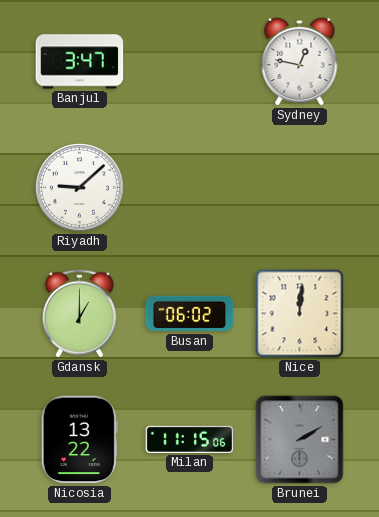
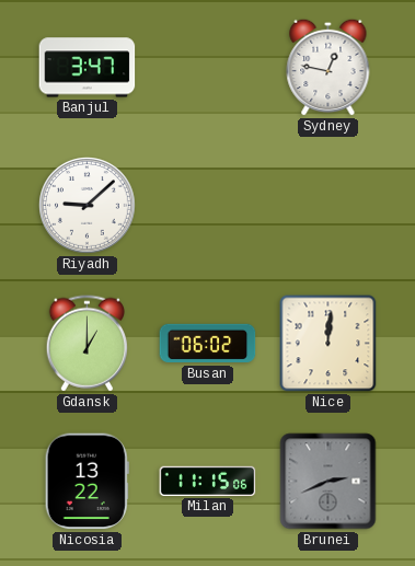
Brunei: 2:10 -> 2:41
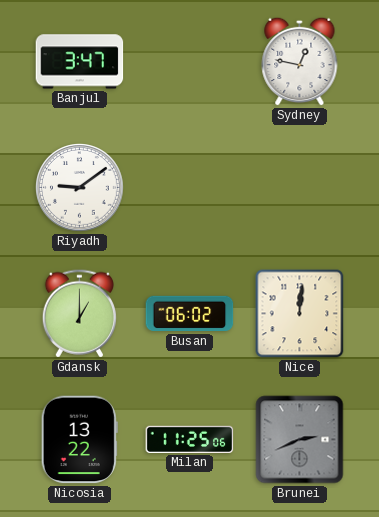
Riyadh: 9:08 -> 9:09
Milan: 11:15 -> 11:25
